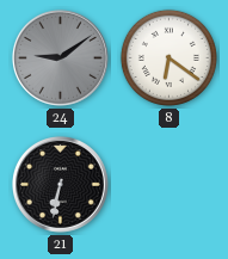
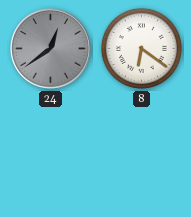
24: 9:09 -> 12:39
21: 6:32 -> none
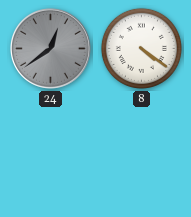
8: 6:21 -> 4:21
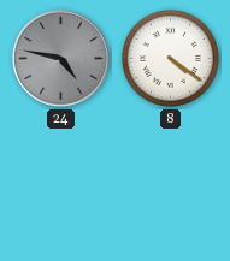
24: 12:39 -> 4:47
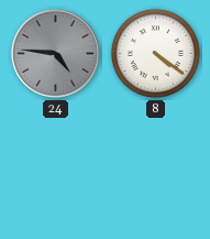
24: 4:47 -> 4:46
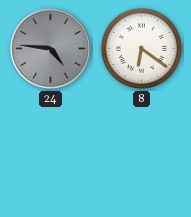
8: 4:21 -> 6:21
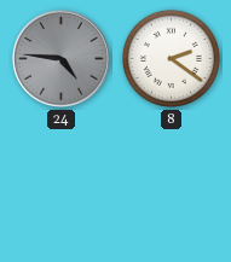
8: 6:21 -> 2:21
